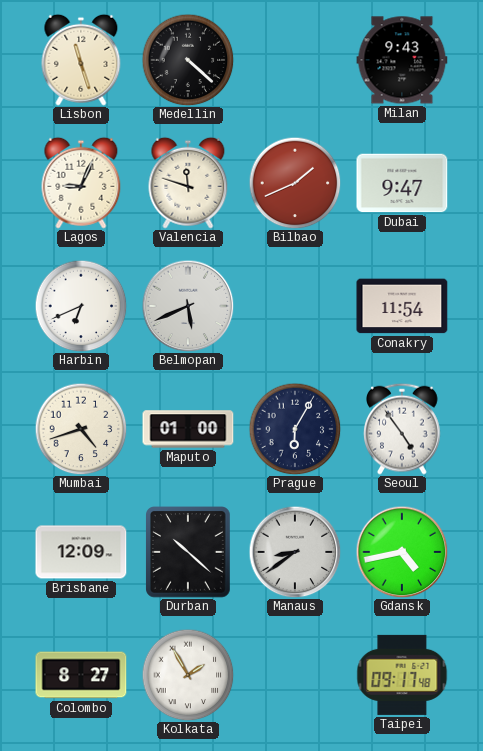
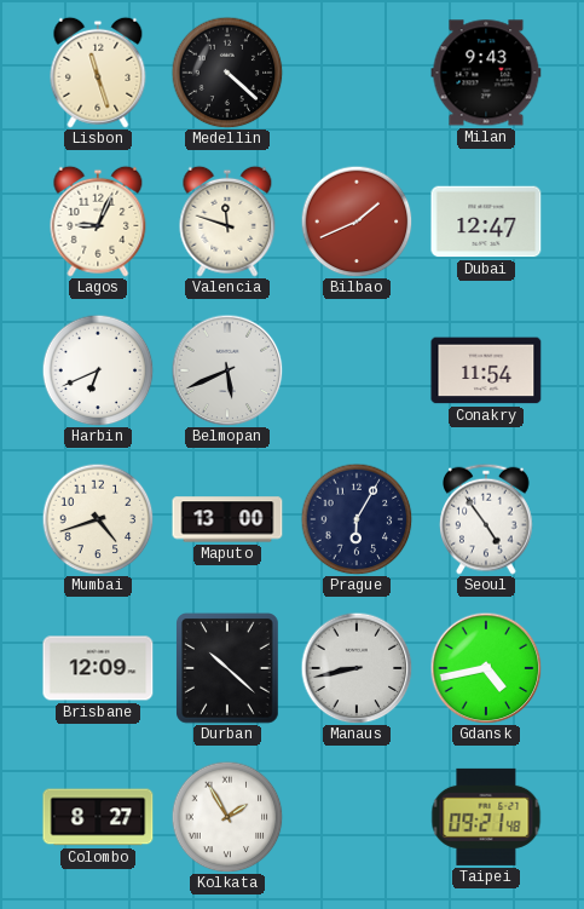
Dubai: 9:47 -> 12:47
Maputo: 01:00 -> 13:00
Manaus: 8:39 -> 8:43
Taipei: 09:17 -> 09:21
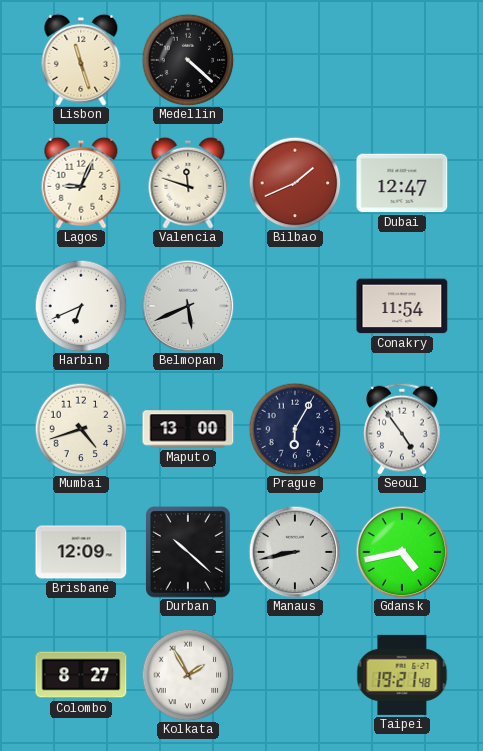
Milan: 9:43 -> none
Taipei: 09:21 -> 19:21
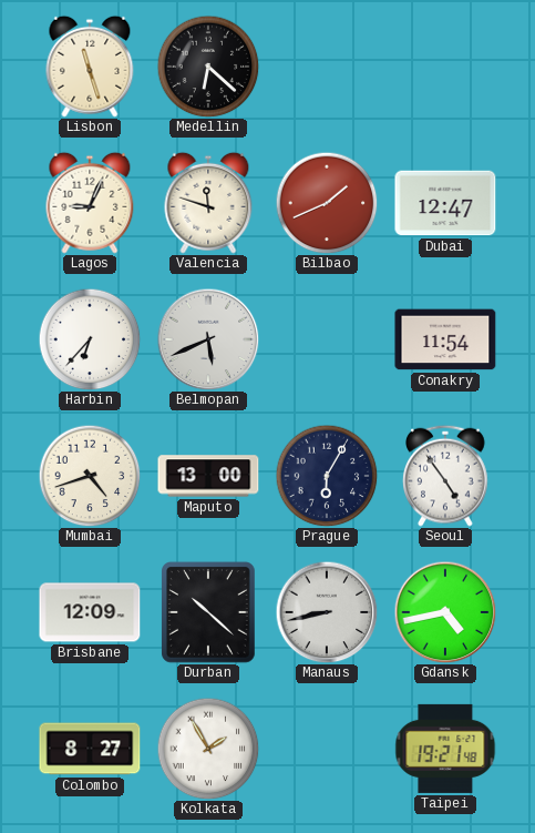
Medellin: 4:22 -> 6:22
Harbin: 6:41 -> 6:37
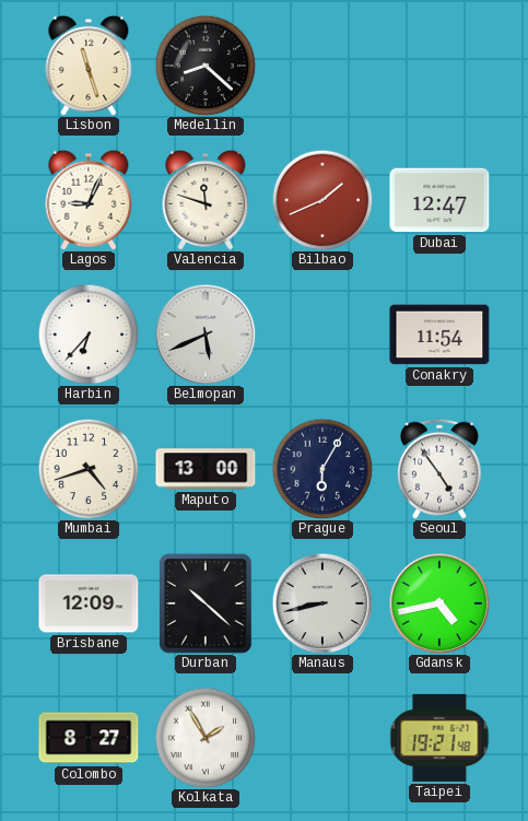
Medellin: 6:22 -> 8:22
